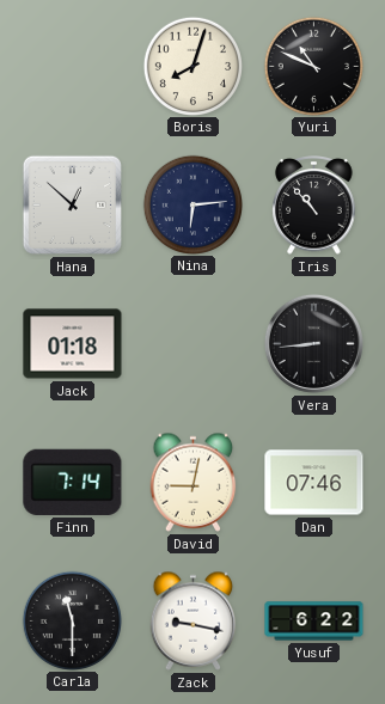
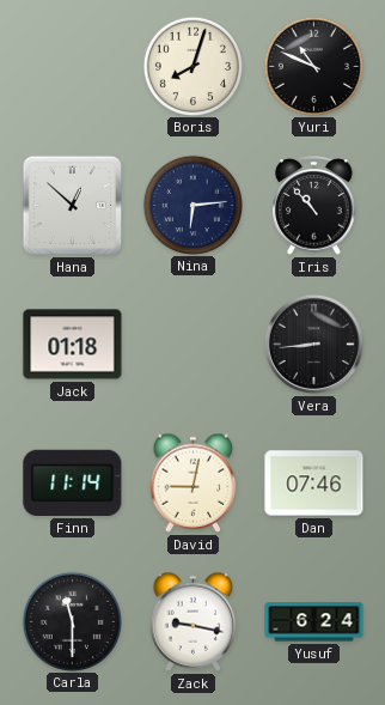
Finn: 7:14 -> 11:14
Yusuf: 6:22 -> 6:24
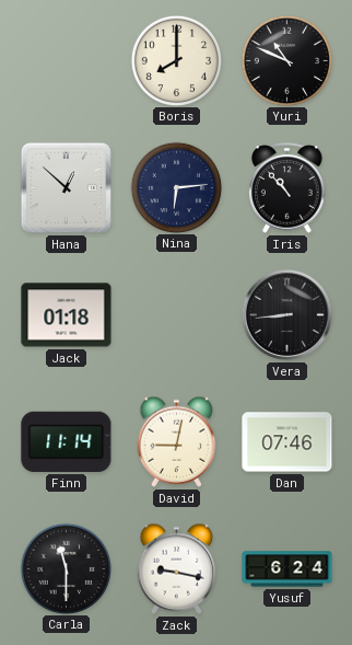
Boris: 8:03 -> 8:00
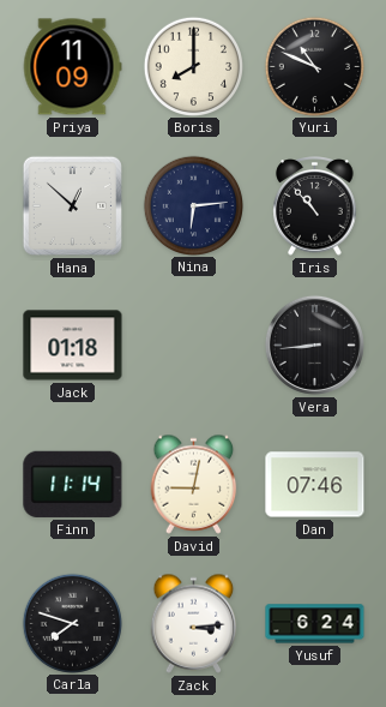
Priya: none -> 11:09
Carla: 11:30 -> 7:48
Zack: 9:17 -> 3:14
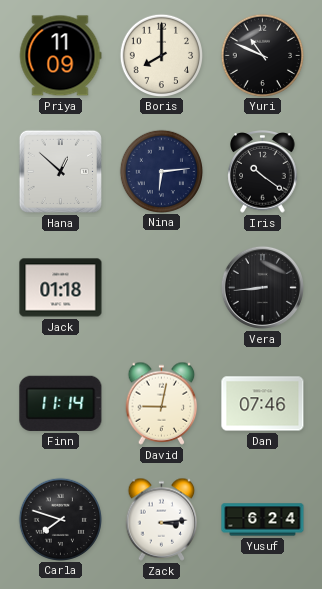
Iris: 10:53 -> 10:21
